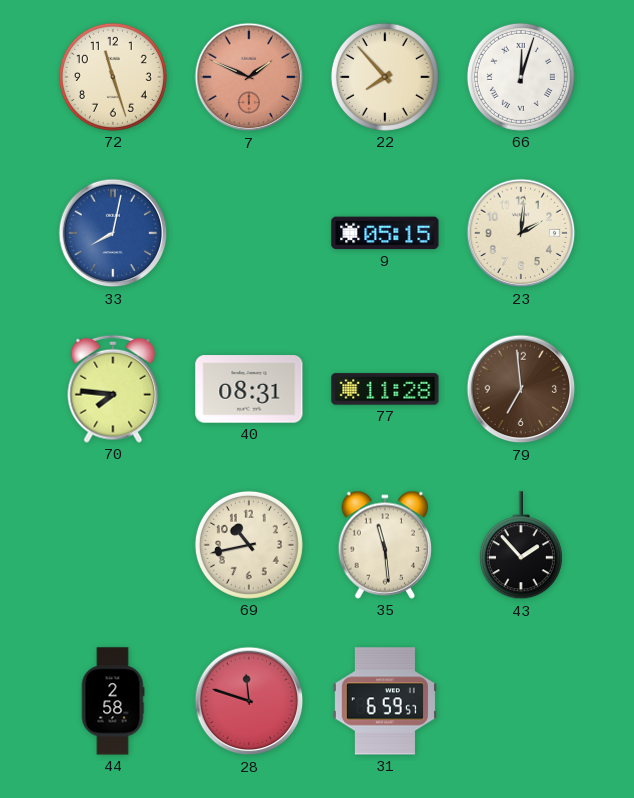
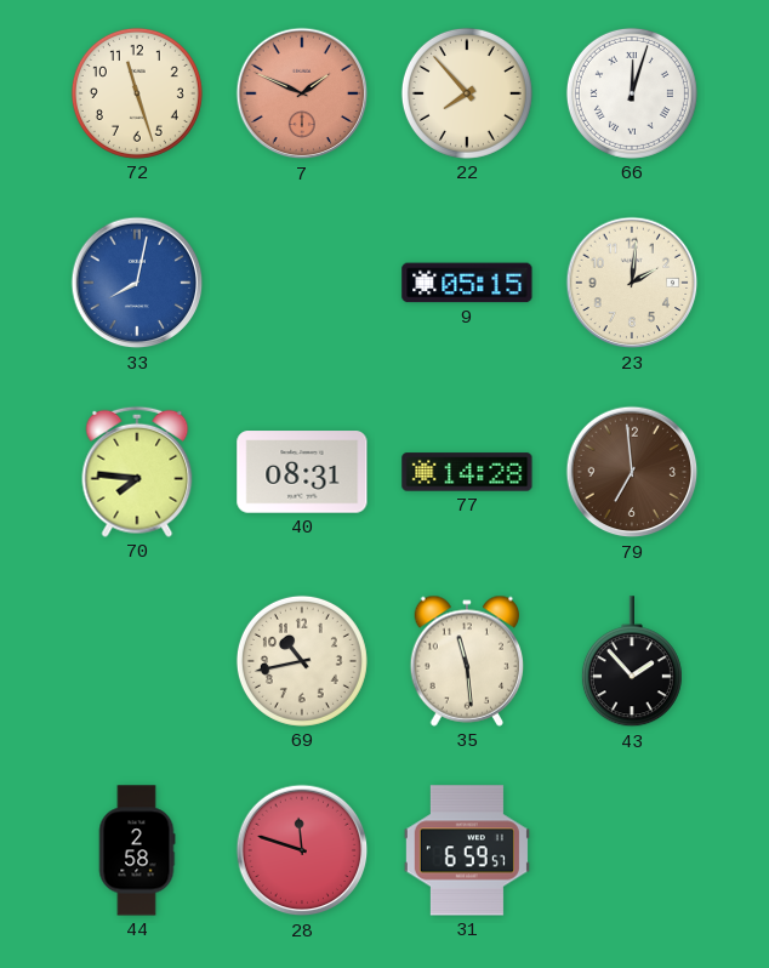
77: 11:28 -> 14:28
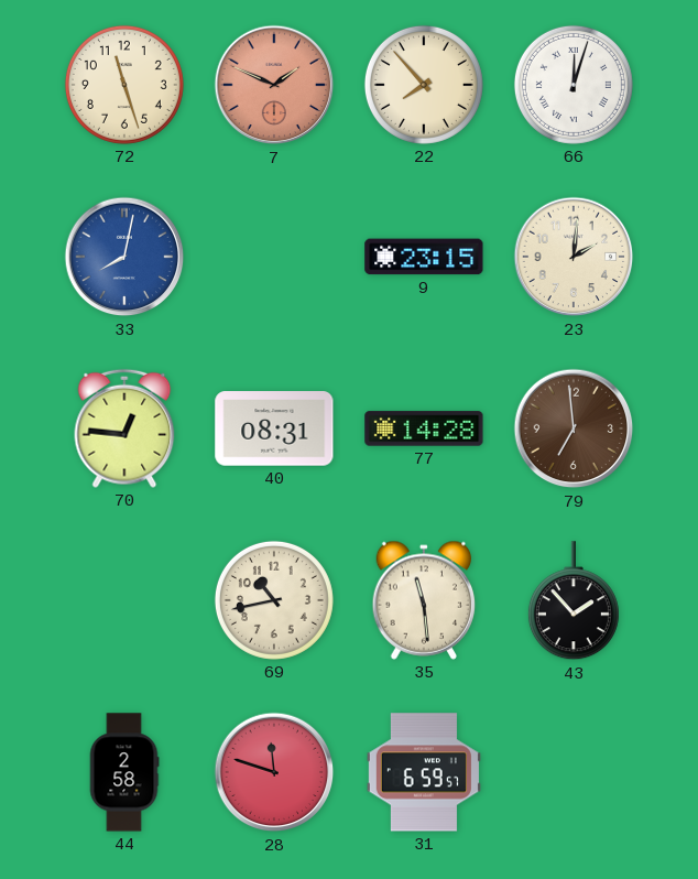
9: 05:15 -> 23:15
70: 7:46 -> 12:46
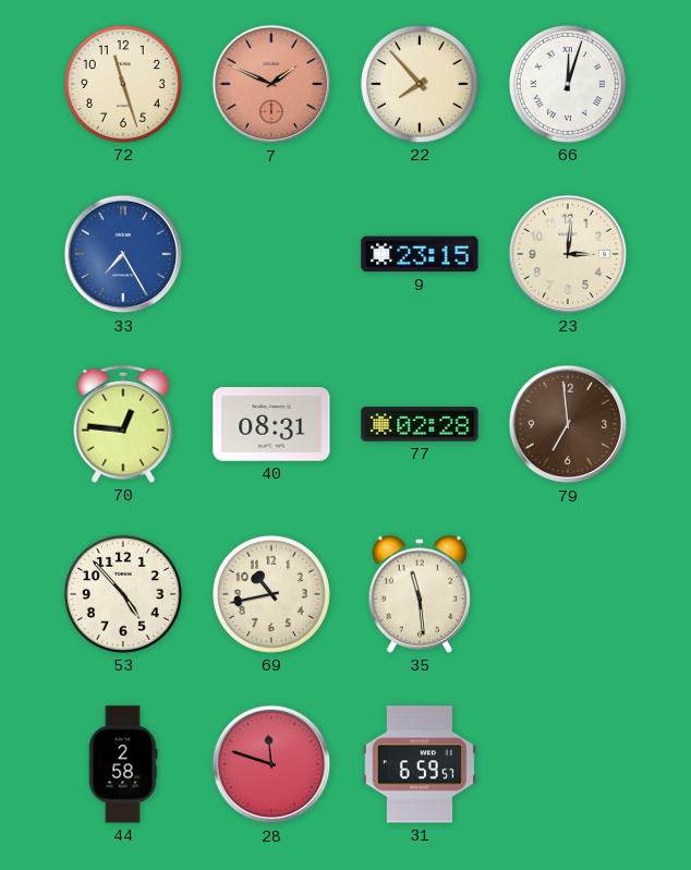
33: 8:02 -> 7:25
23: 2:01 -> 3:01
77: 14:28 -> 02:28
53: none -> 4:53
43: 1:53 -> none
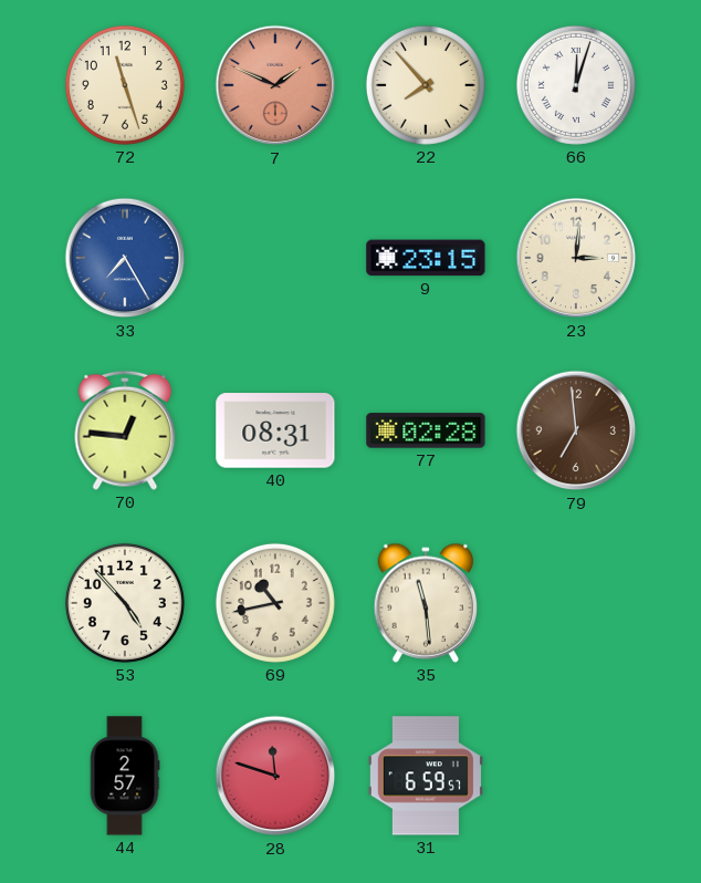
44: 2:58 -> 2:57
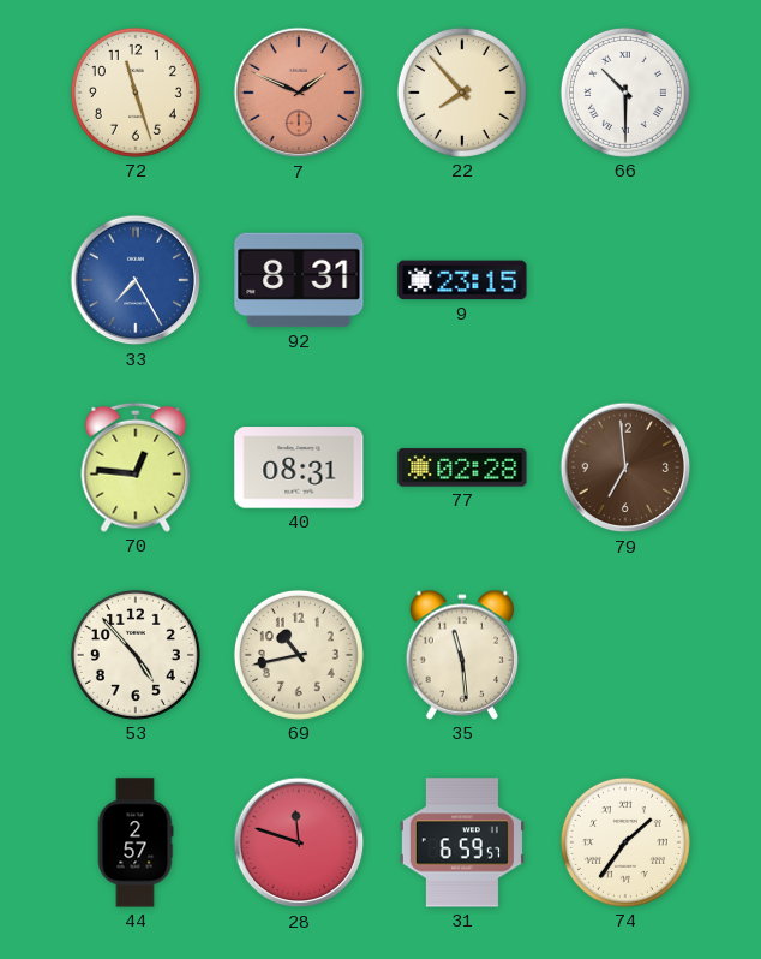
66: 12:03 -> 10:30
92: none -> 8:31
23: 3:01 -> none
74: none -> 1:36
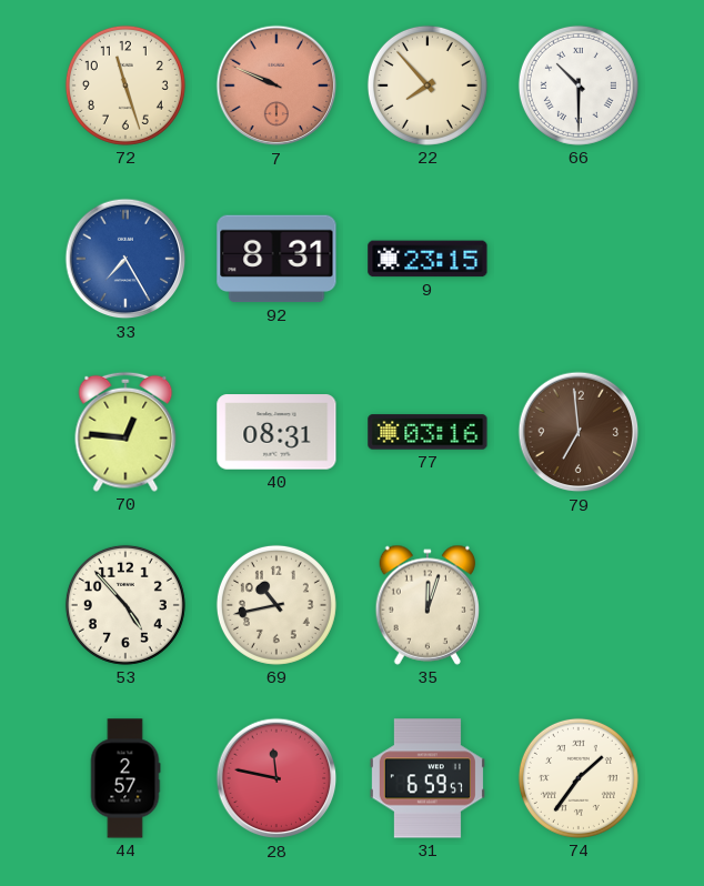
7: 1:49 -> 9:49
77: 02:28 -> 03:16
35: 11:29 -> 12:03
28: 11:48 -> 11:47
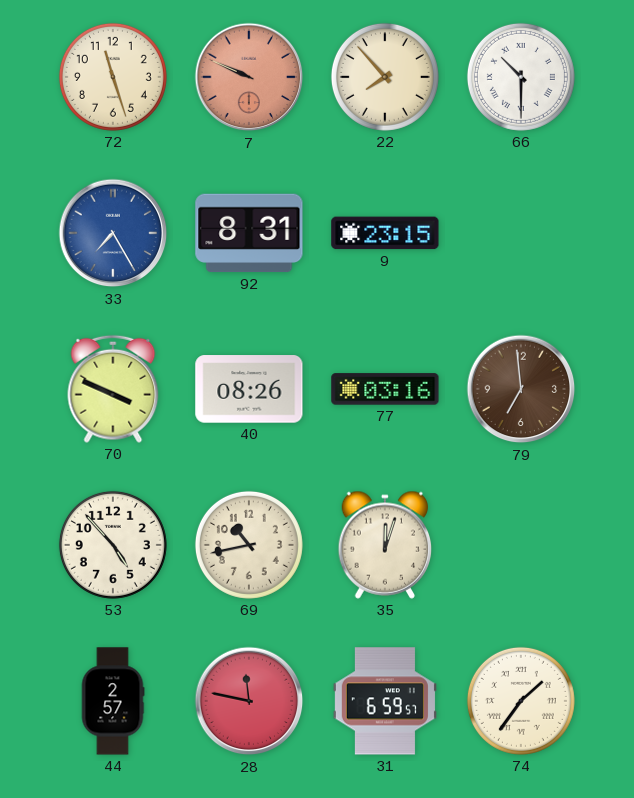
70: 12:46 -> 3:49
40: 08:31 -> 08:26
